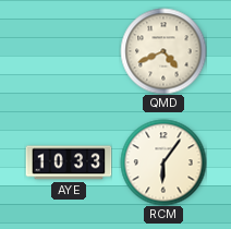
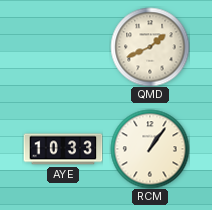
QMD: 4:41 -> 1:41
RCM: 6:06 -> 1:06
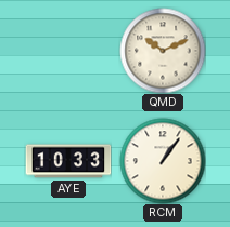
QMD: 1:41 -> 10:11
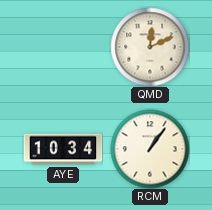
QMD: 10:11 -> 12:11
AYE: 10:33 -> 10:34
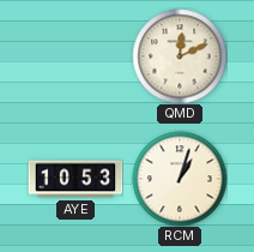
AYE: 10:34 -> 10:53
RCM: 1:06 -> 1:03
